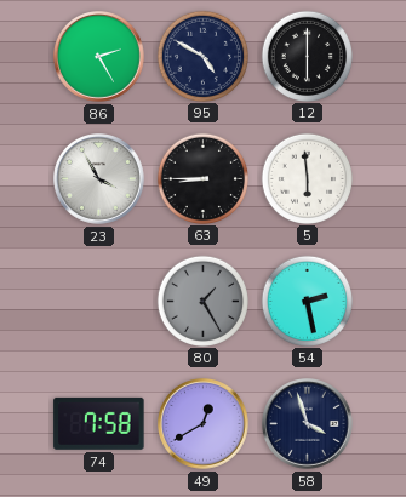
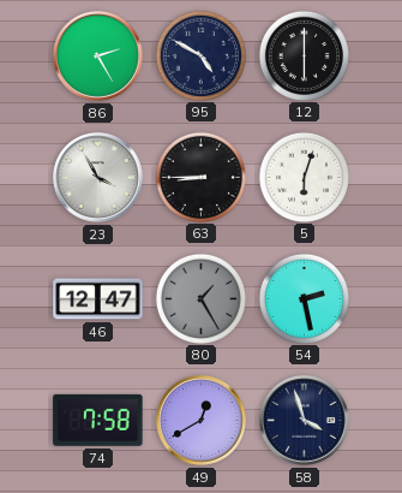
5: 5:59 -> 6:03
46: none -> 12:47
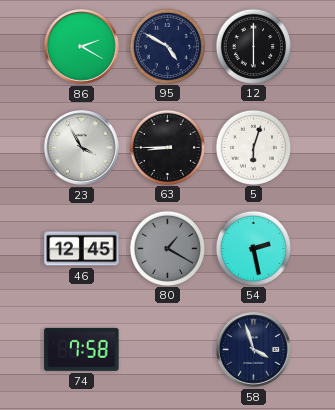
86: 2:25 -> 2:20
46: 12:47 -> 12:45
80: 1:25 -> 1:20
49: 12:40 -> none
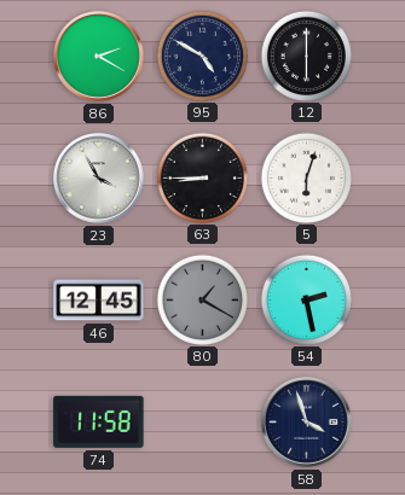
74: 7:58 -> 11:58
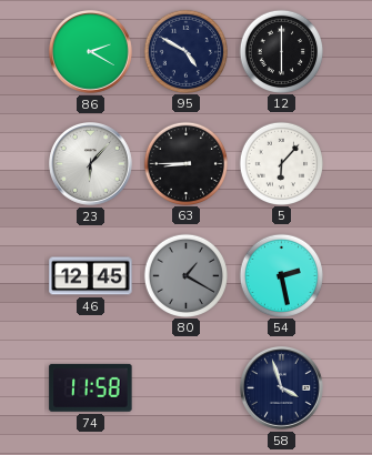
23: 3:55 -> 6:07
5: 6:03 -> 6:07
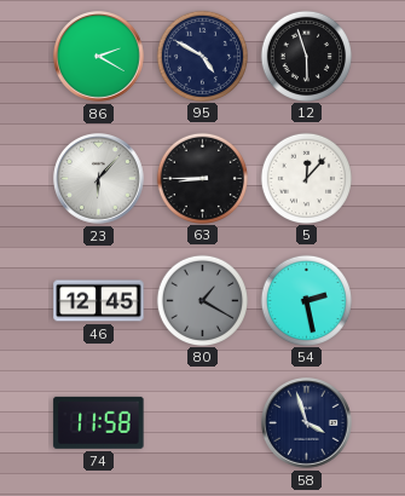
12: 6:00 -> 5:57
5: 6:07 -> 12:07
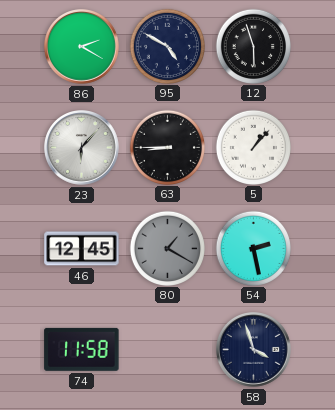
5: 12:07 -> 1:07
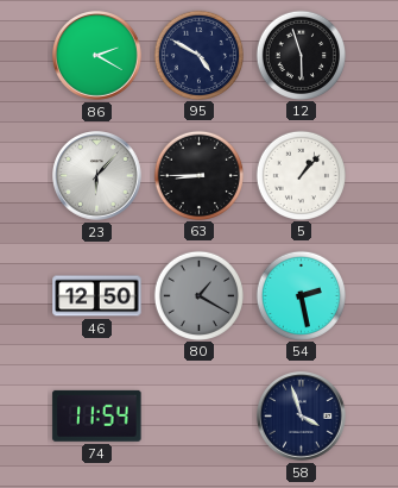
46: 12:45 -> 12:50
74: 11:58 -> 11:54
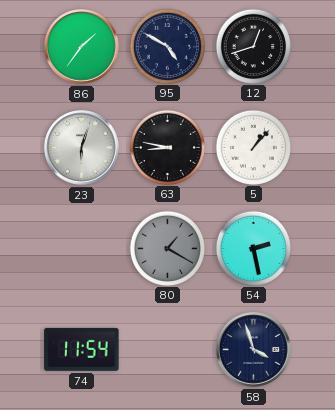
86: 2:20 -> 1:36
12: 5:57 -> 12:42
23: 6:07 -> 6:03
63: 8:45 -> 8:47
46: 12:50 -> none
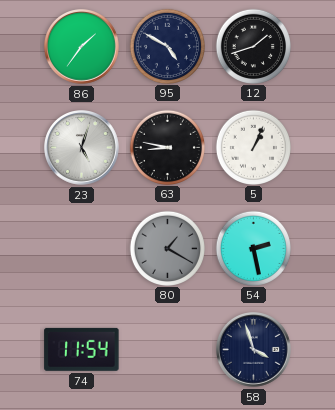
12: 12:42 -> 1:42
23: 6:03 -> 5:03
5: 1:07 -> 1:04
